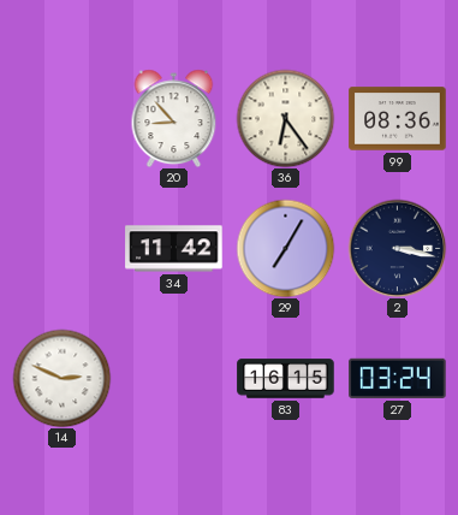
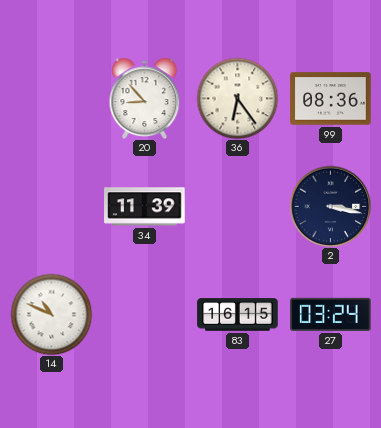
34: 11:42 -> 11:39
29: 7:05 -> none
14: 2:49 -> 10:49
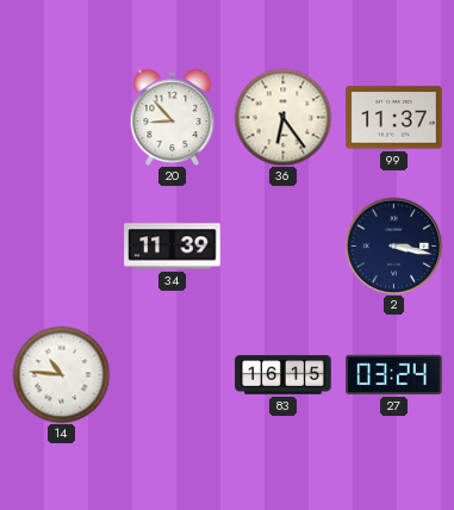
99: 08:36 -> 11:37
14: 10:49 -> 10:46
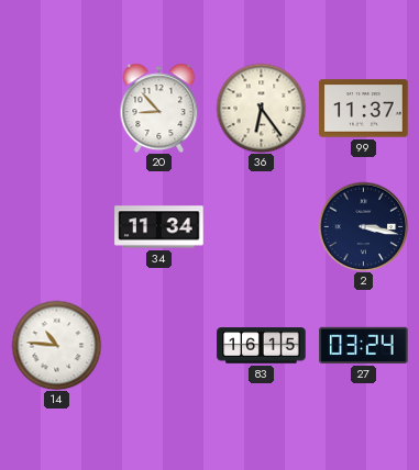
34: 11:39 -> 11:34
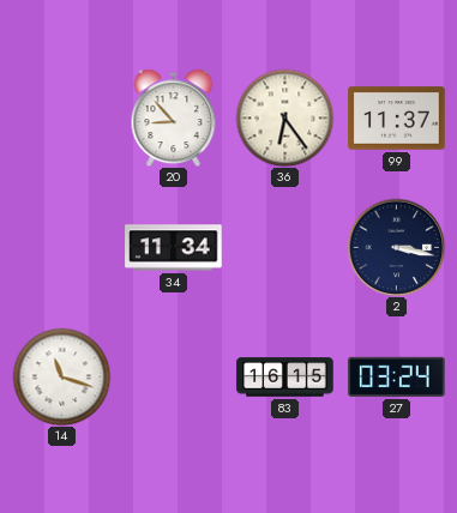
14: 10:46 -> 11:18
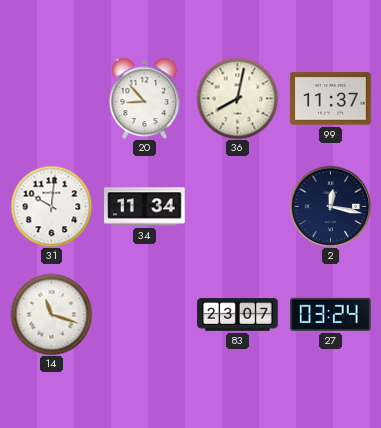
36: 6:24 -> 8:02
31: none -> 10:01
2: 3:17 -> 12:17
83: 16:15 -> 23:07
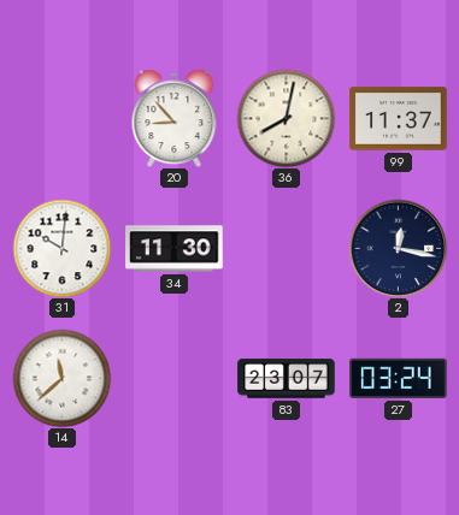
34: 11:34 -> 11:30
14: 11:18 -> 11:38
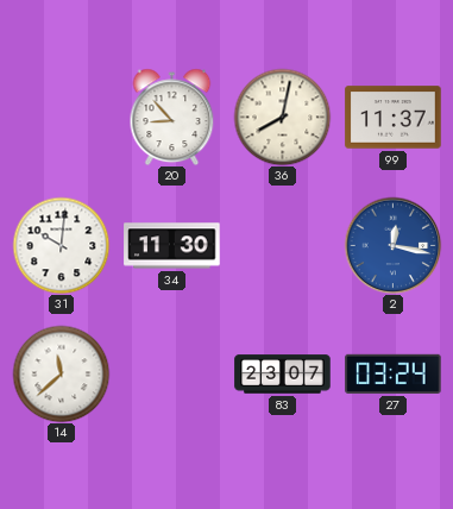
2 dial: navy -> blue
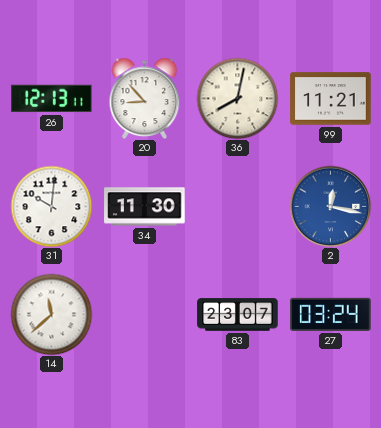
26: none -> 12:13
99: 11:37 -> 11:21
